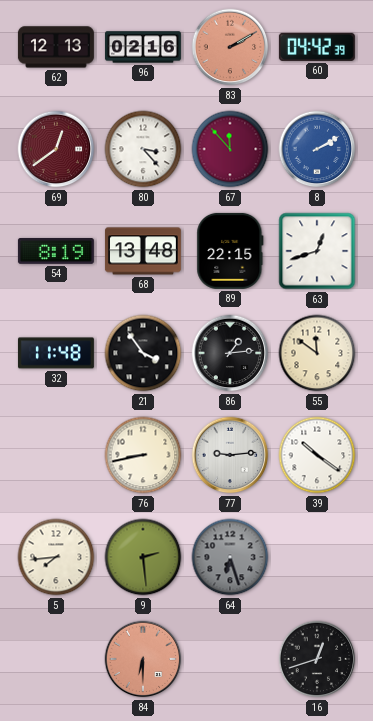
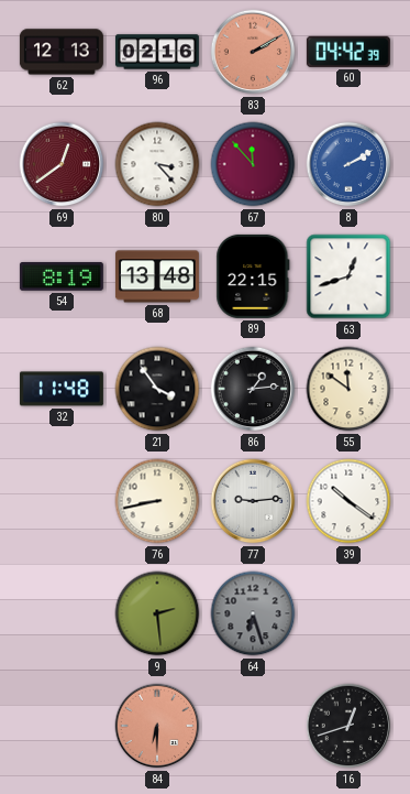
5: 7:44 -> none
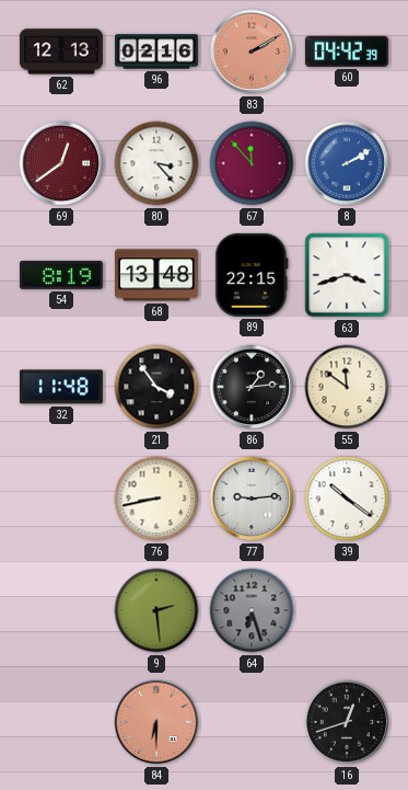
63: 12:42 -> 3:42
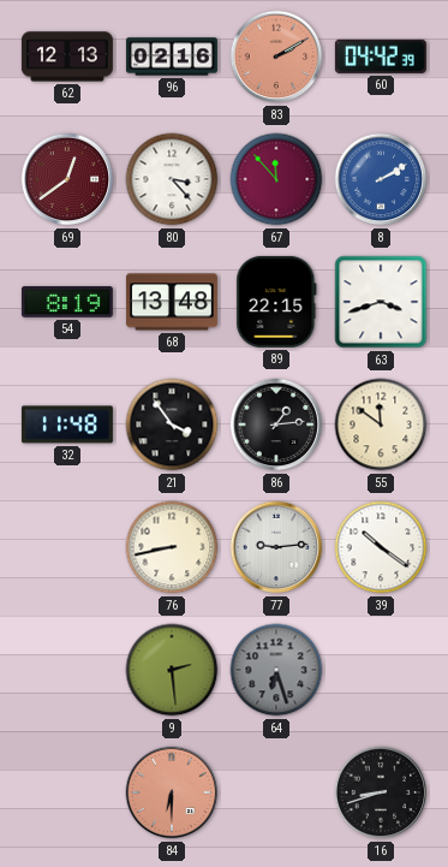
16: 12:42 -> 8:42
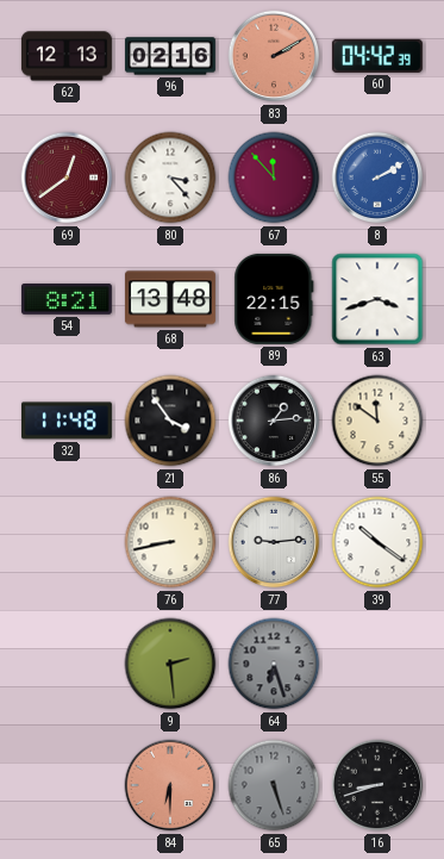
54: 8:19 -> 8:21
65: none -> 5:27
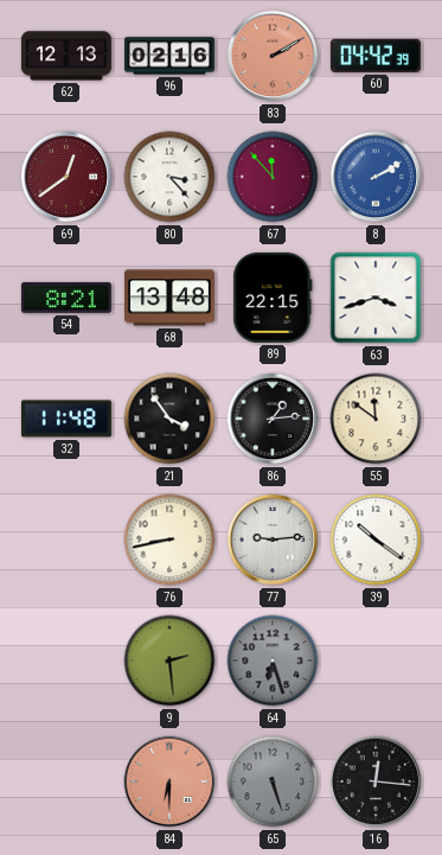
16: 8:42 -> 12:16
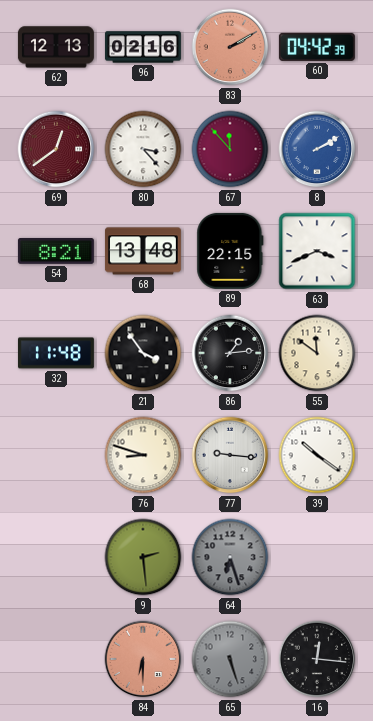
63: 3:42 -> 3:41
76: 8:43 -> 8:48
77: 9:14 -> 9:16
